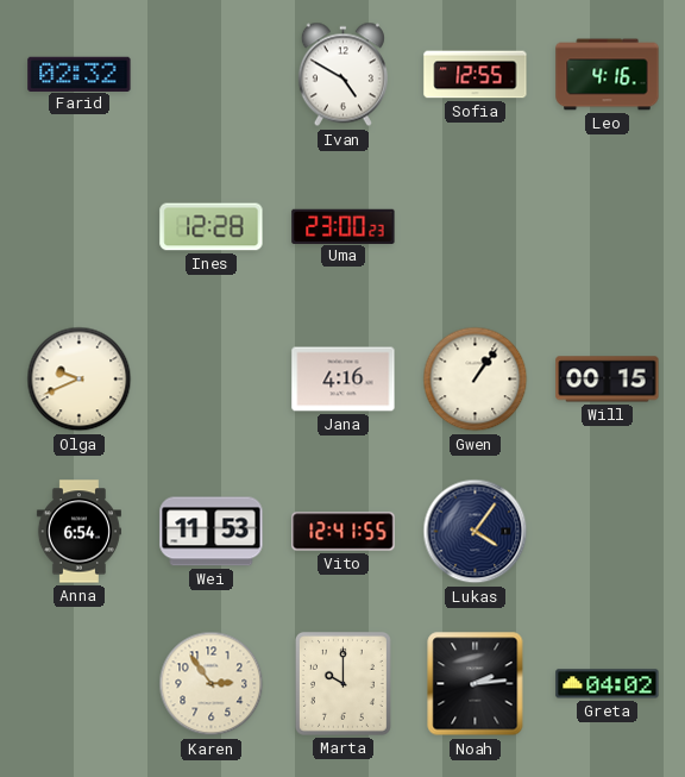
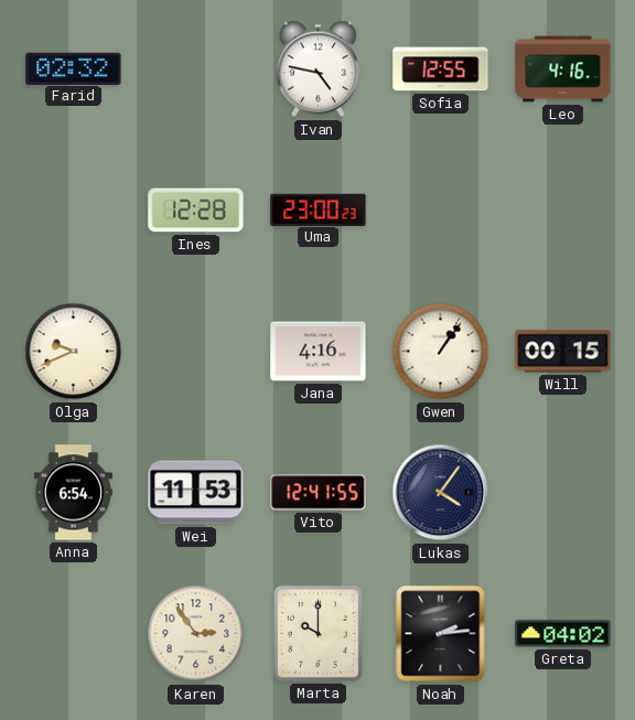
Ivan: 4:50 -> 4:47
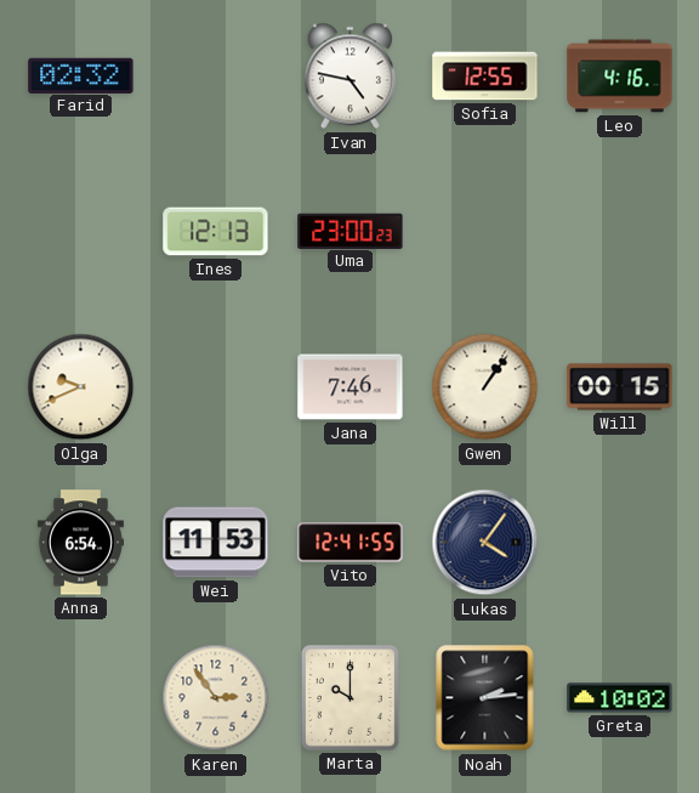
Ines: 12:28 -> 12:13
Jana: 4:16 -> 7:46
Greta: 04:02 -> 10:02
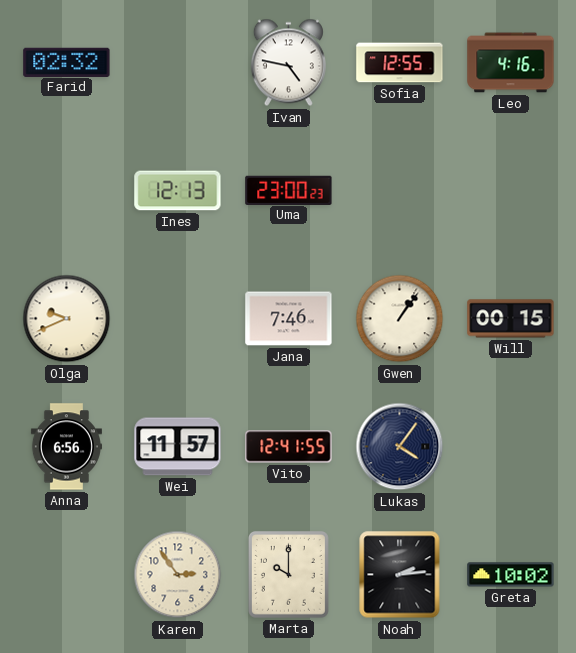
Anna: 6:54 -> 6:56
Wei: 11:53 -> 11:57
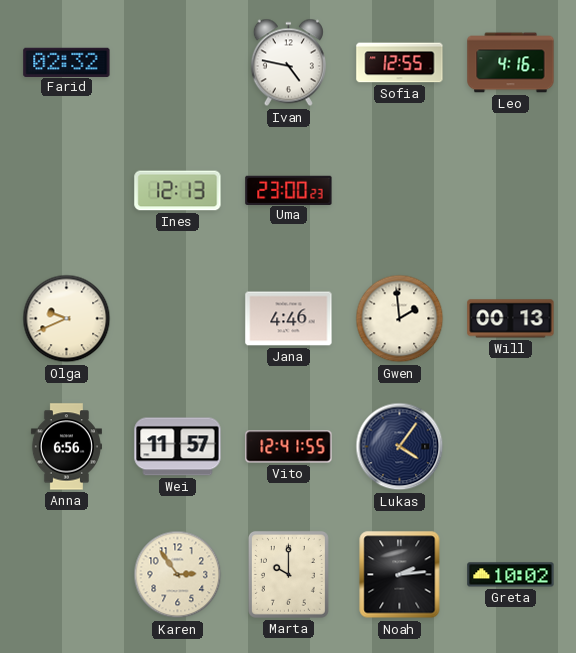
Jana: 7:46 -> 4:46
Gwen: 1:06 -> 1:59
Will: 00:15 -> 00:13
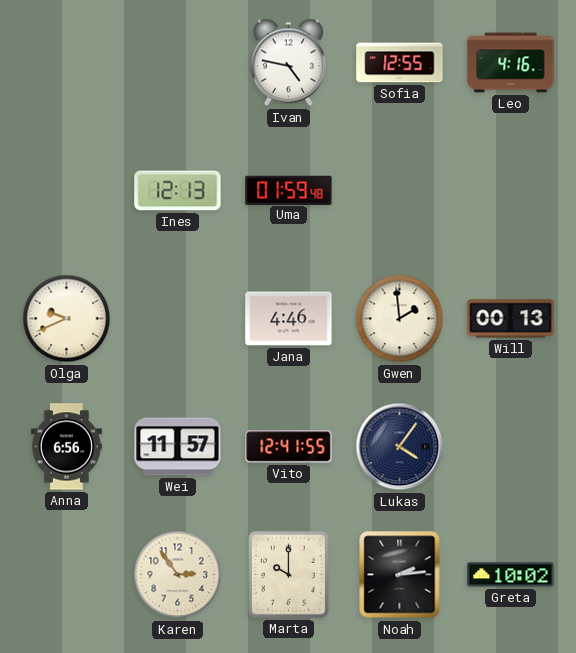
Farid: 02:32 -> none
Uma: 23:00 -> 01:59
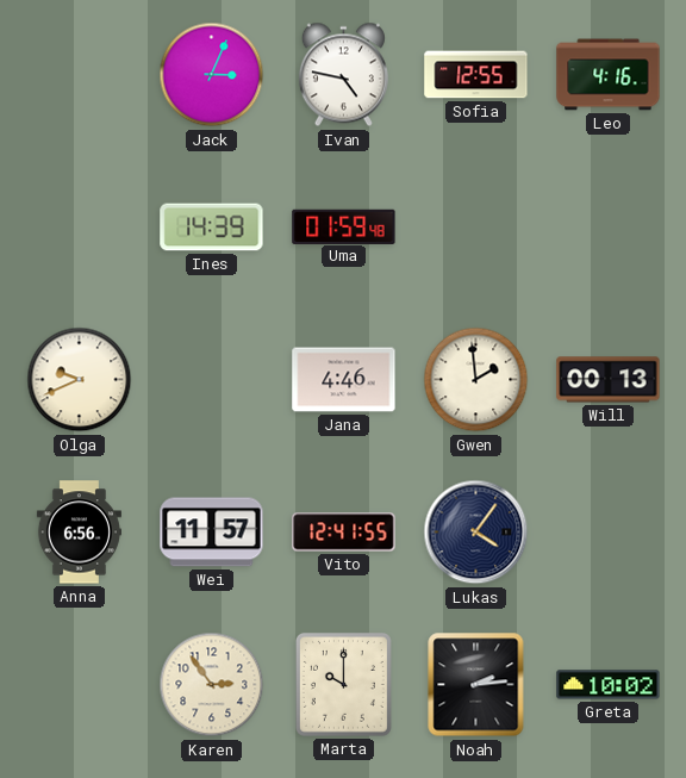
Jack: none -> 3:04
Ines: 12:13 -> 14:39
